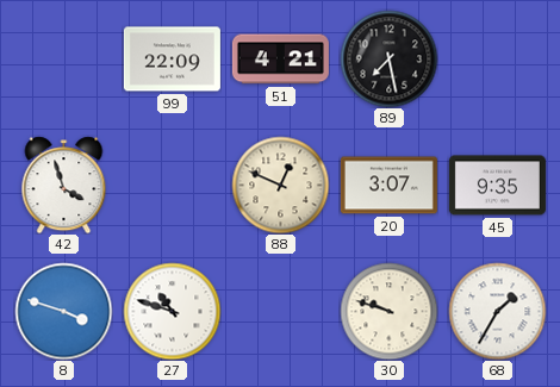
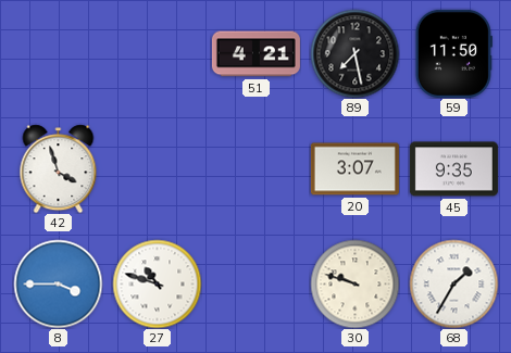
99: 22:09 -> none
59: none -> 11:50
88: 12:49 -> none
8: 3:48 -> 3:45
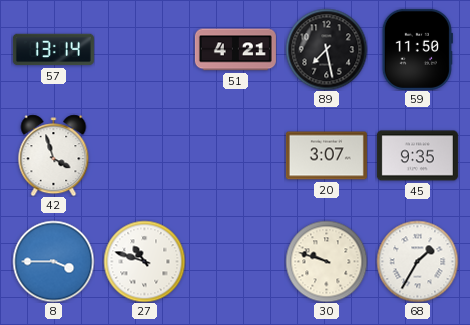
57: none -> 13:14
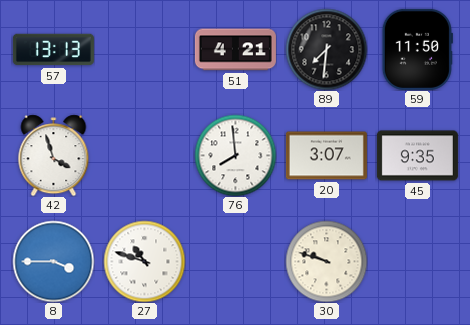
57: 13:14 -> 13:13
89: 7:28 -> 7:31
76: none -> 7:59
68: 1:35 -> none
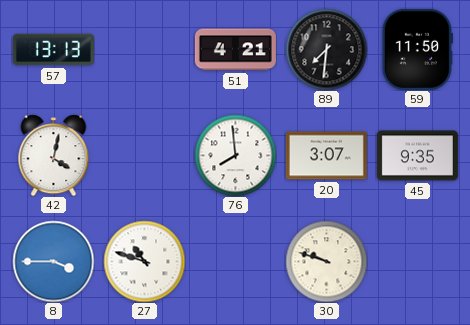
42: 3:57 -> 4:02
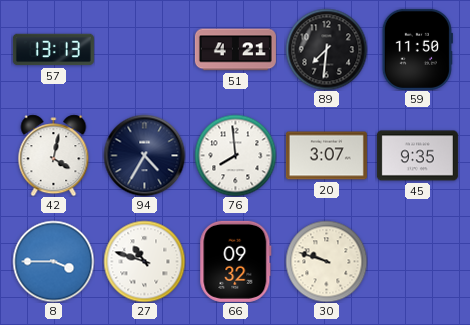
94: none -> 4:35
66: none -> 09:32
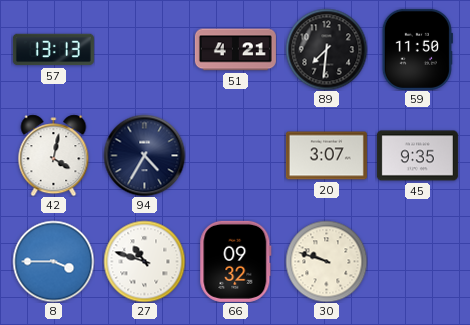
76: 7:59 -> none
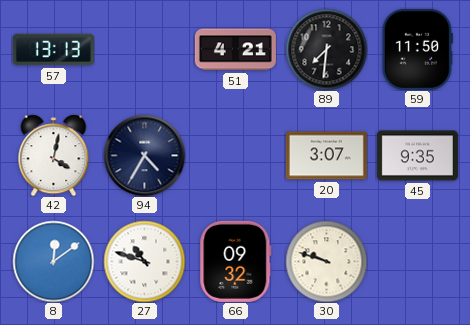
8: 3:45 -> 12:09
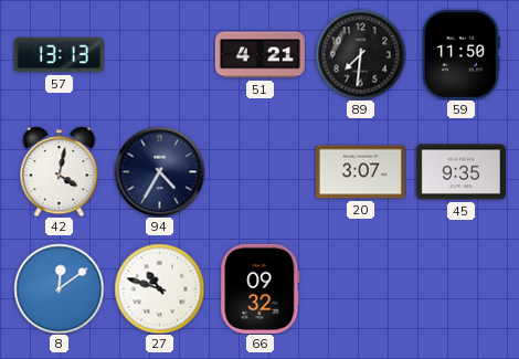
30: 9:48 -> none
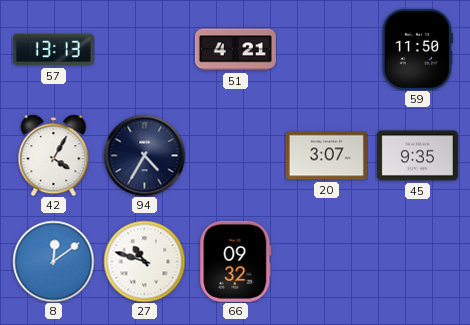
89: 7:31 -> none
42: 4:02 -> 4:05
